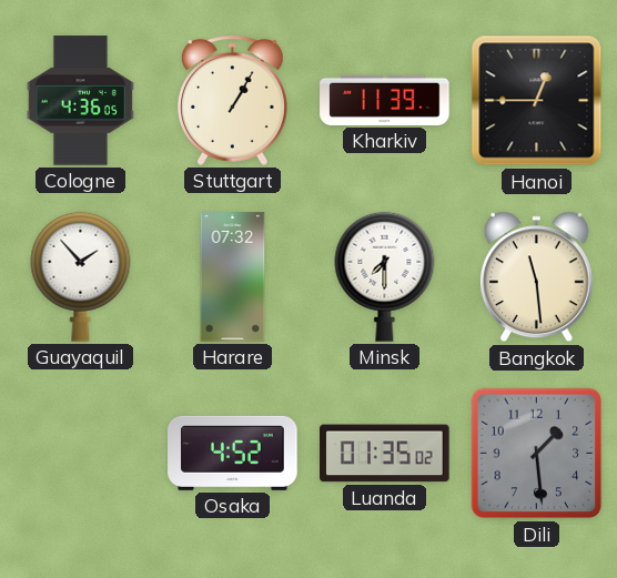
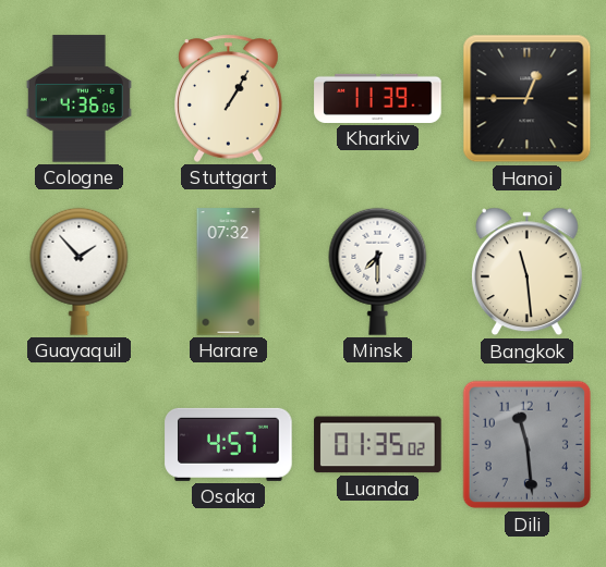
Osaka: 4:52 -> 4:57
Dili: 1:29 -> 11:29
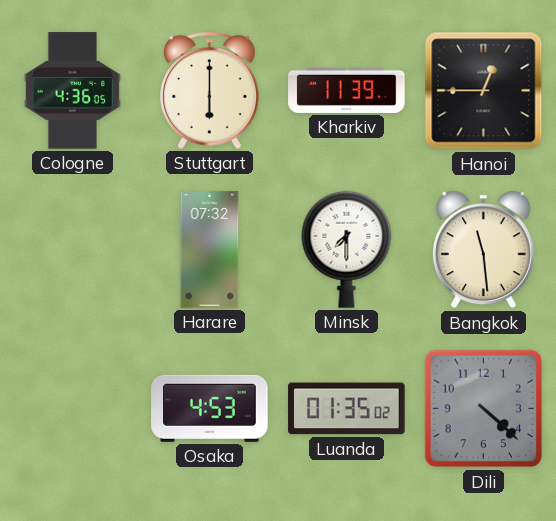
Stuttgart: 1:05 -> 6:00
Guayaquil: 1:53 -> none
Osaka: 4:57 -> 4:53
Dili: 11:29 -> 4:22
